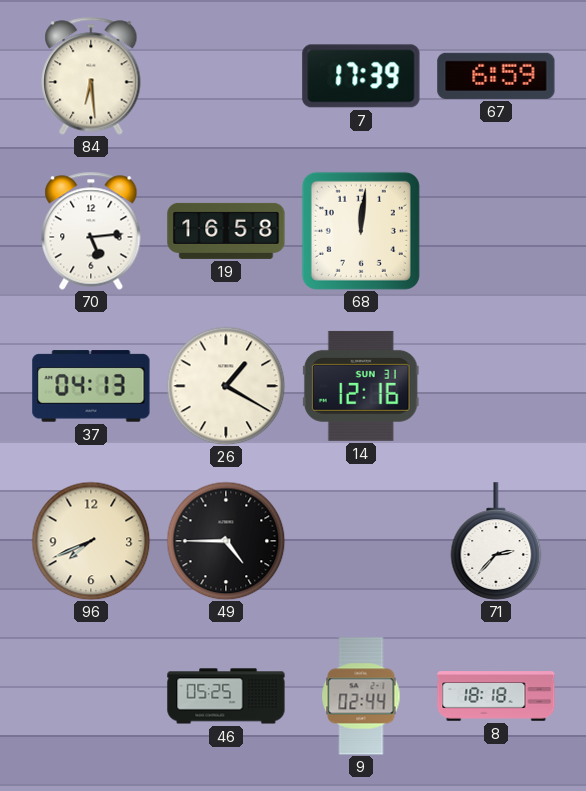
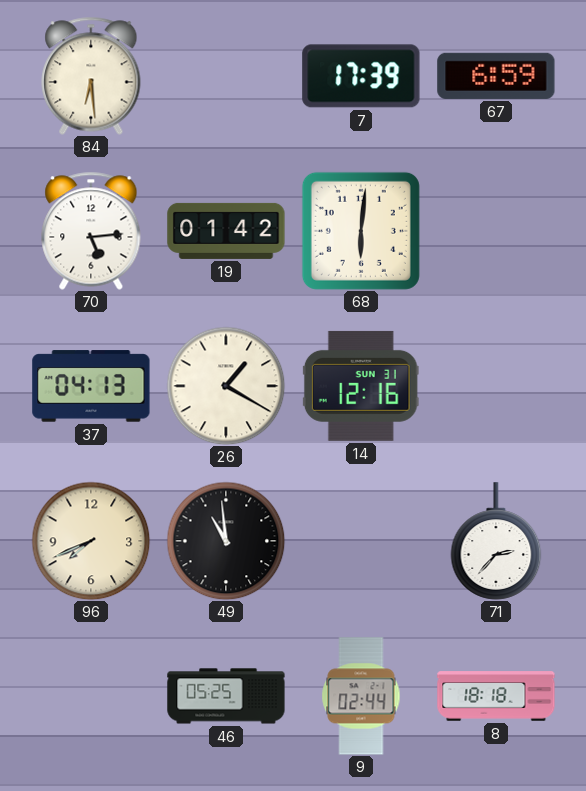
19: 16:58 -> 01:42
68: 12:01 -> 6:01
49: 4:45 -> 10:59
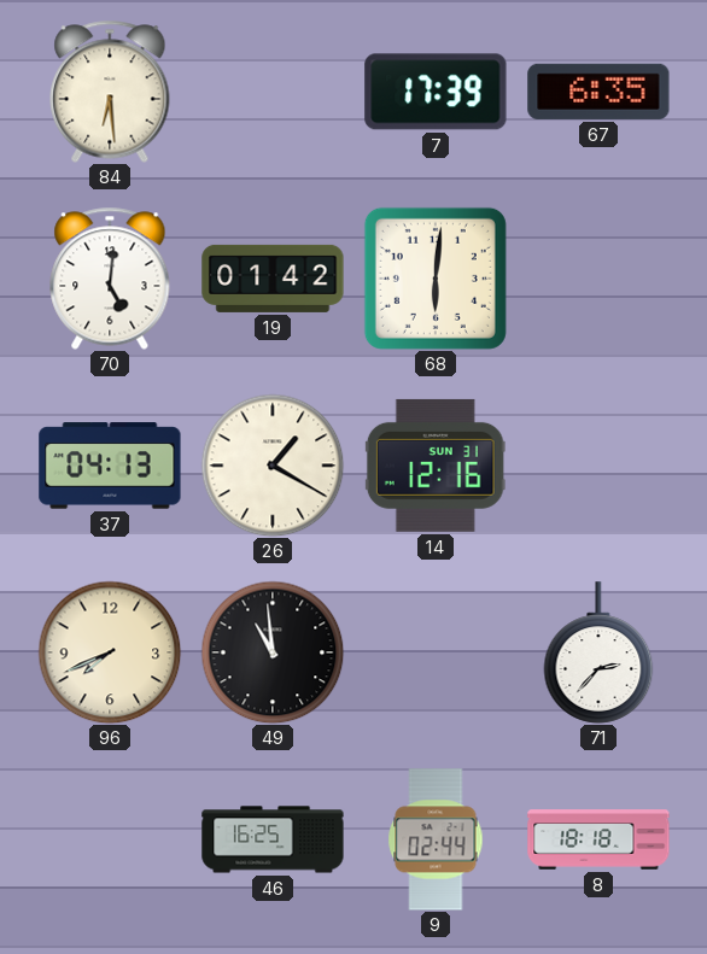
67: 6:59 -> 6:35
70: 5:14 -> 5:01
46: 05:25 -> 16:25
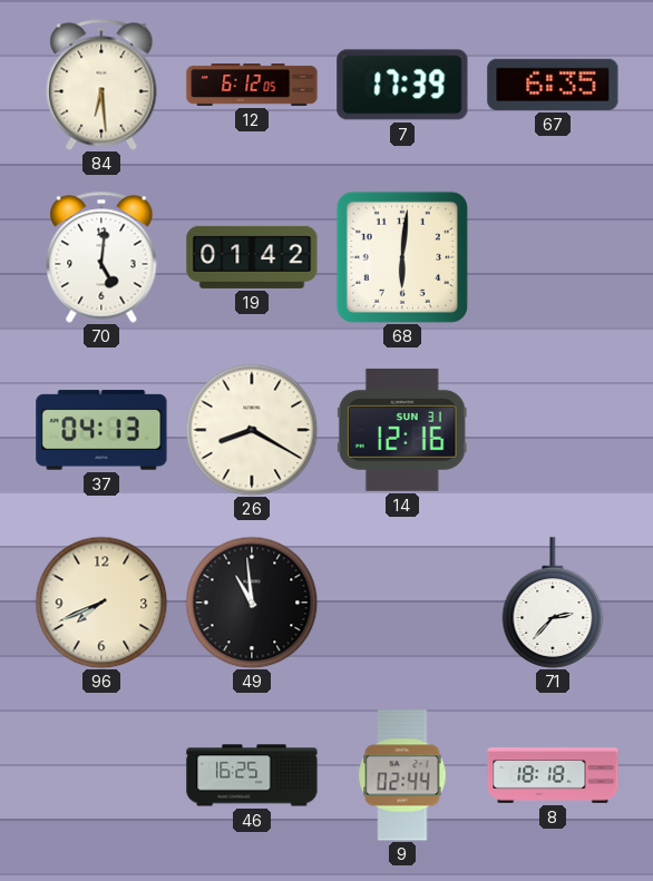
12: none -> 6:12
26: 1:20 -> 8:20
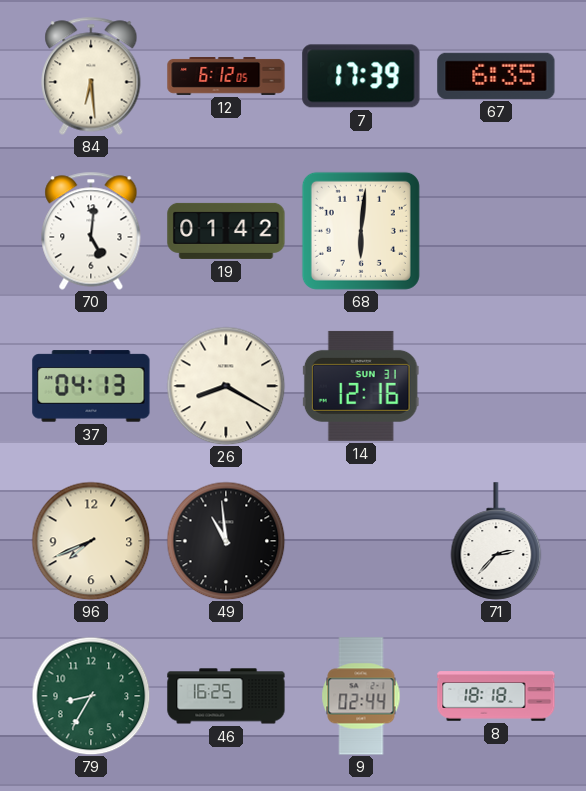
79: none -> 8:35
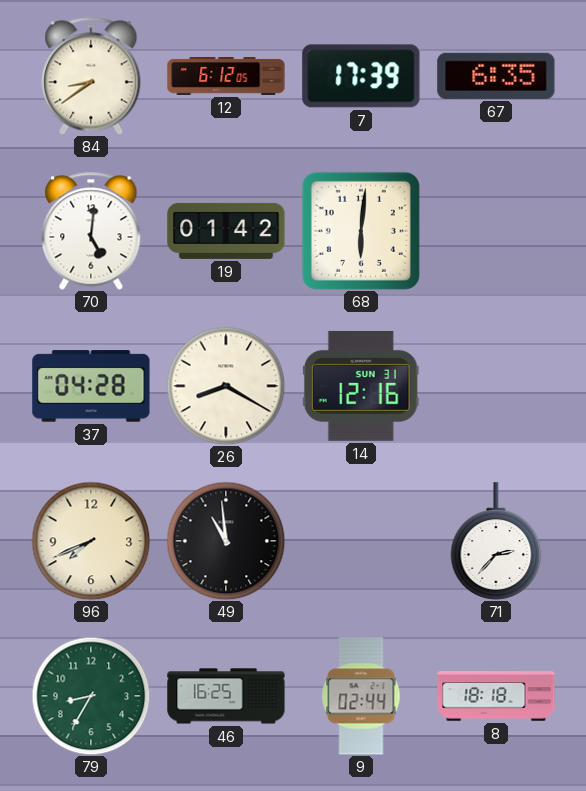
84: 6:29 -> 8:39
37: 04:13 -> 04:28
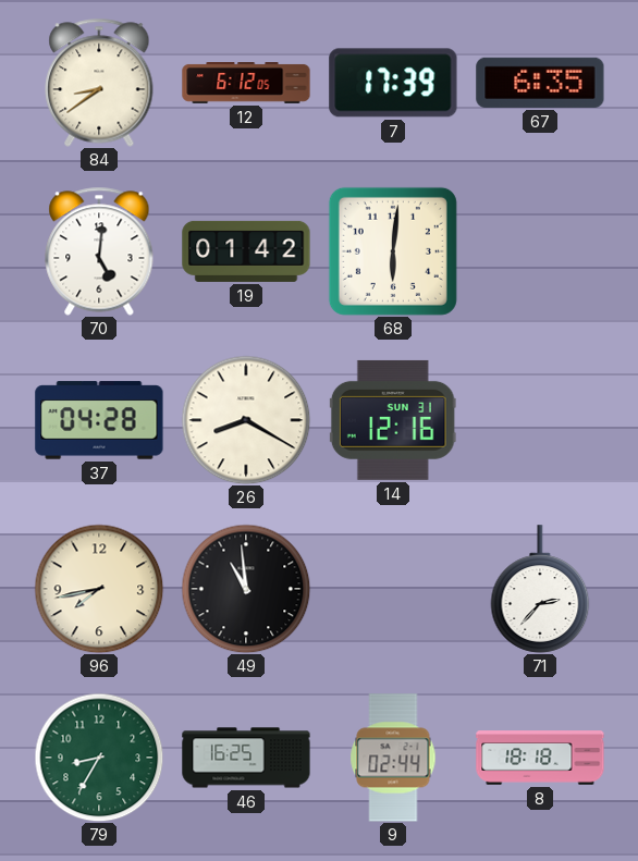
96: 7:41 -> 7:43
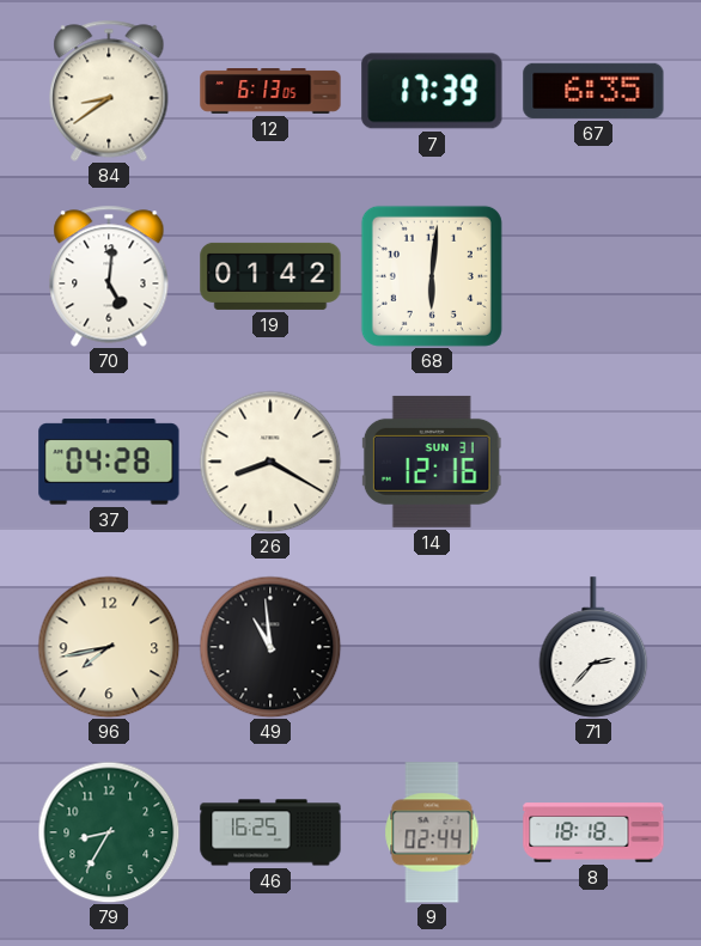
12: 6:12 -> 6:13
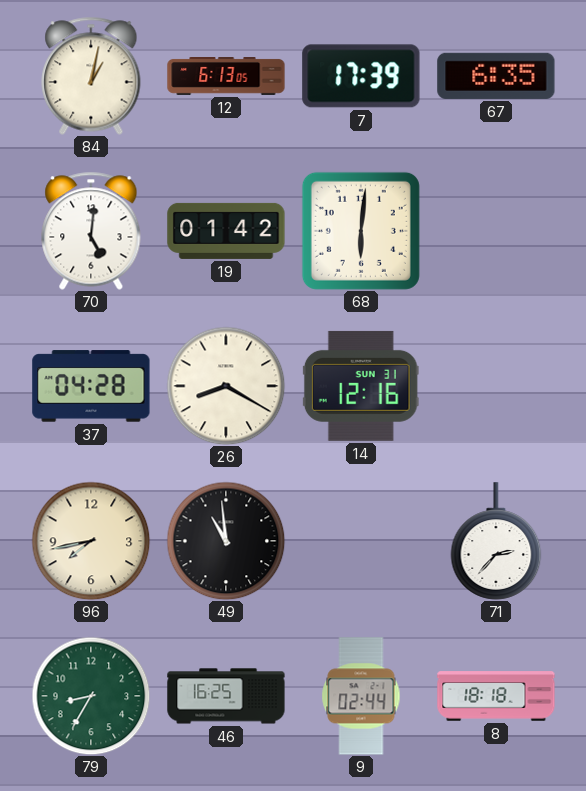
84: 8:39 -> 1:02
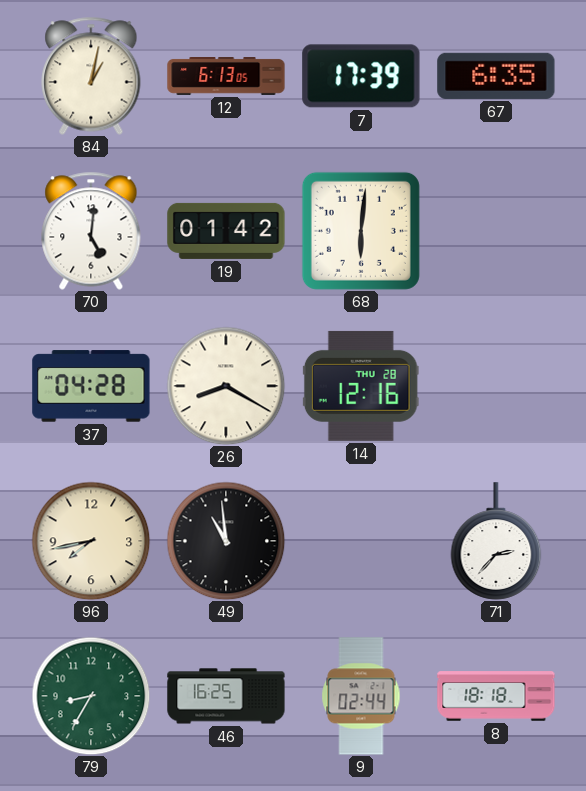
14 date: SUN 31 -> THU 28
